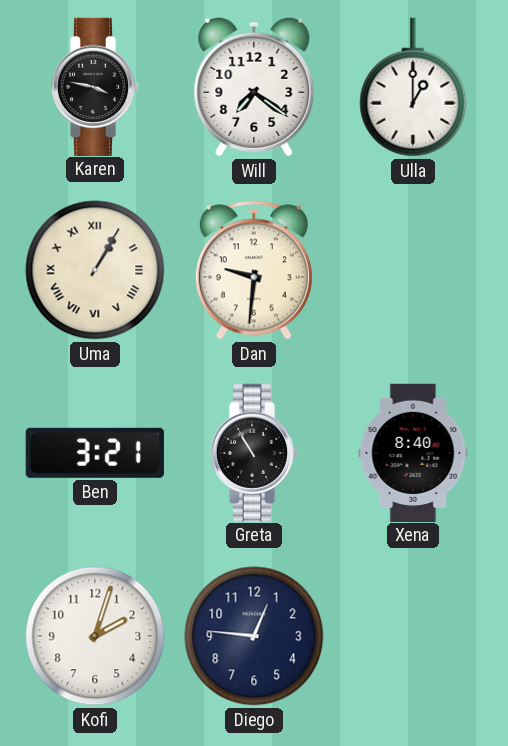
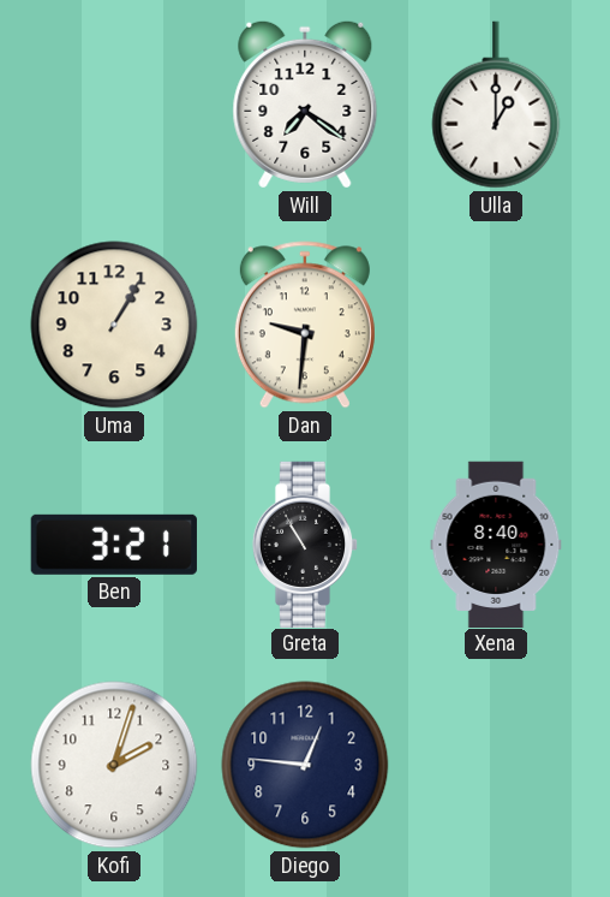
Karen: 3:47 -> none
Uma numerals: Roman -> Arabic
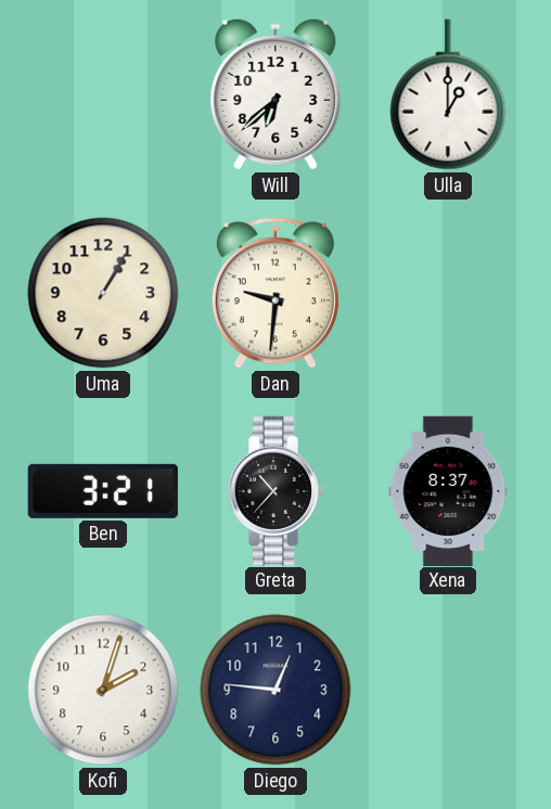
Will: 7:21 -> 6:38
Greta: 10:55 -> 10:37
Xena: 8:40 -> 8:37
